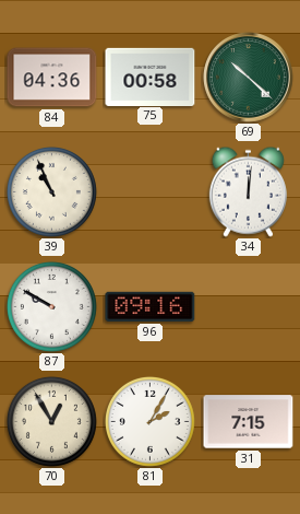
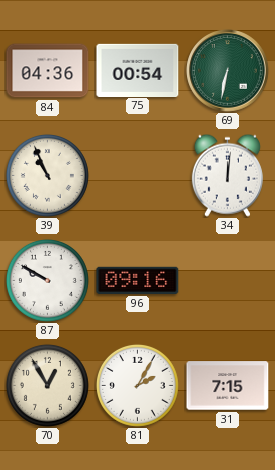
75: 00:58 -> 00:54
69: 10:22 -> 6:32
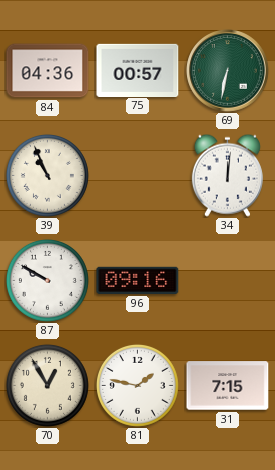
75: 00:54 -> 00:57
81: 2:05 -> 1:47
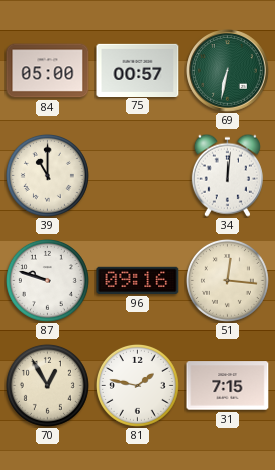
84: 04:36 -> 05:00
39: 10:56 -> 11:00
87: 9:50 -> 9:48
51: none -> 12:16
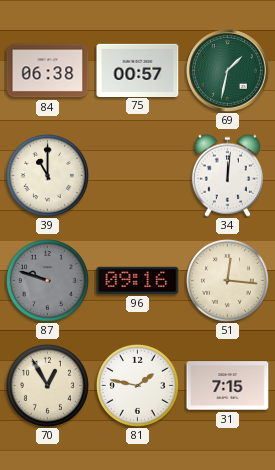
84: 05:00 -> 06:38
69: 6:32 -> 1:32
87 dial: white -> grey
